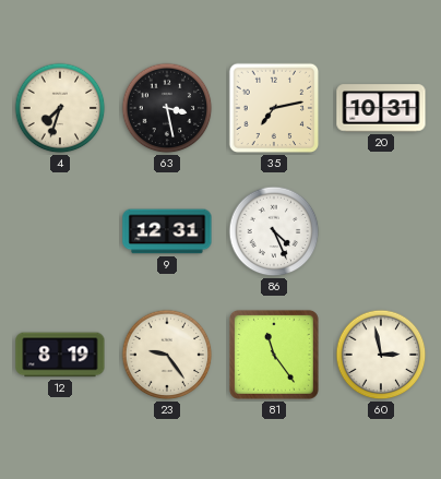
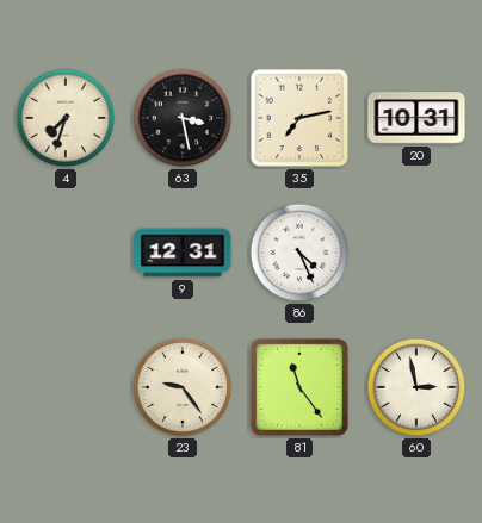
12: 8:19 -> none
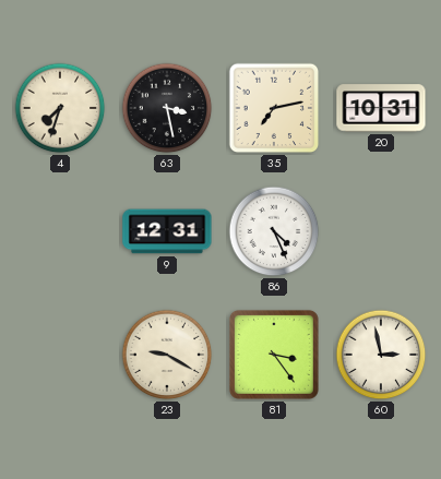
23: 9:24 -> 9:20
81: 11:24 -> 3:24
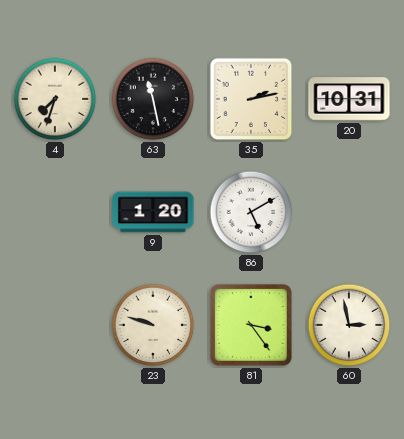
63: 3:28 -> 11:28
35: 7:13 -> 2:13
9: 12:31 -> 1:20
86: 4:26 -> 5:10
23: 9:20 -> 9:48
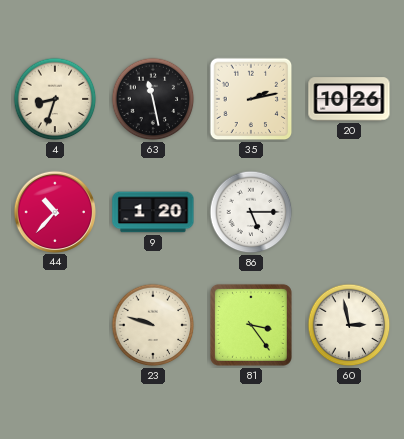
4: 7:33 -> 8:33
20: 10:31 -> 10:26
44: none -> 10:37
86: 5:10 -> 5:15
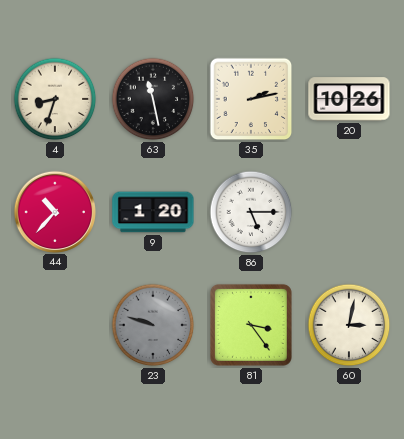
23 dial: cream -> grey
60: 2:58 -> 3:02
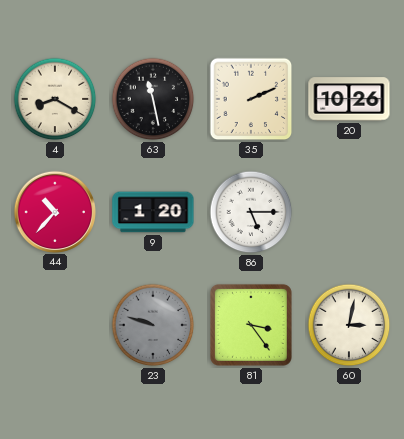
4: 8:33 -> 8:20
35: 2:13 -> 2:11
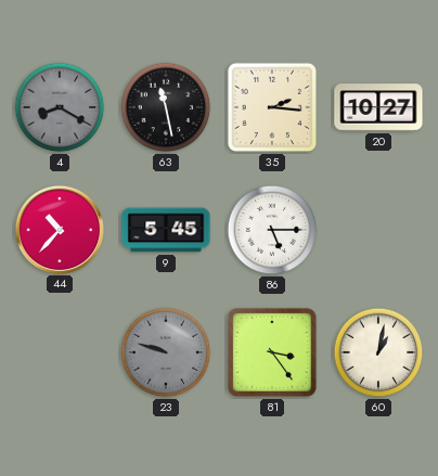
4 dial: cream -> grey
35: 2:11 -> 2:16
20: 10:26 -> 10:27
9: 1:20 -> 5:45
60: 3:02 -> 1:02
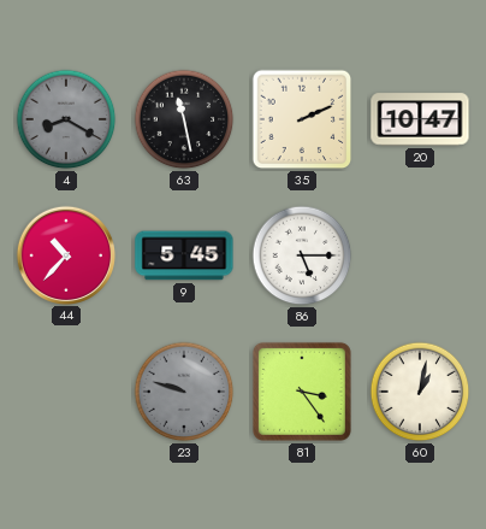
35: 2:16 -> 2:11
20: 10:27 -> 10:47
